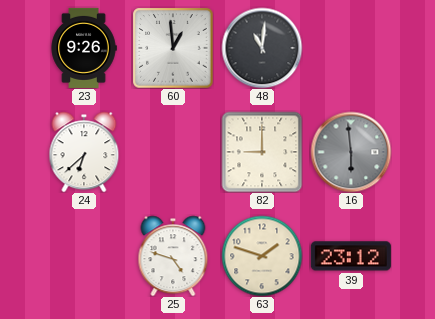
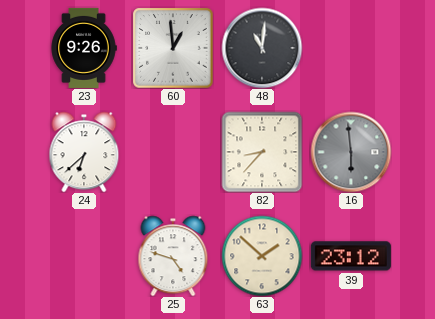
82: 9:00 -> 8:37
63: 1:48 -> 1:52
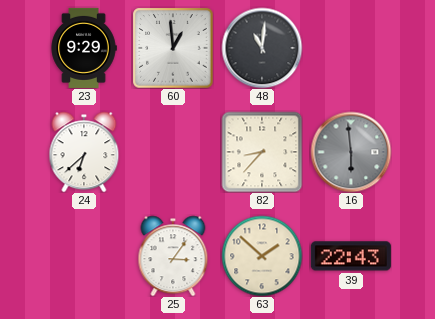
23: 9:26 -> 9:29
25: 4:48 -> 3:06
39: 23:12 -> 22:43
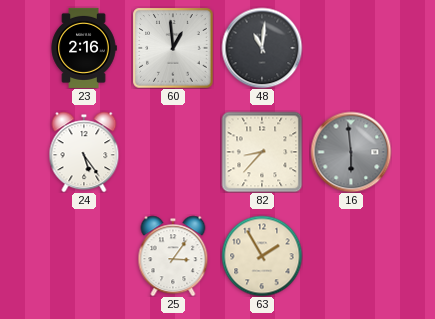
23: 9:29 -> 2:16
24: 6:38 -> 5:24
63: 1:52 -> 1:55
39: 22:43 -> none
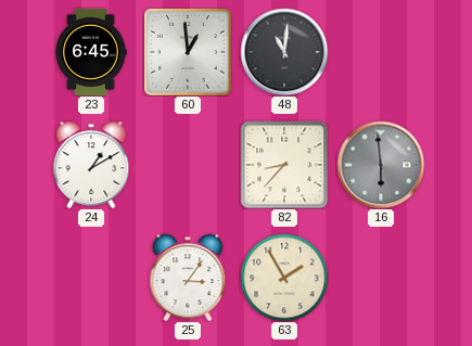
23: 2:16 -> 6:45
24: 5:24 -> 1:10
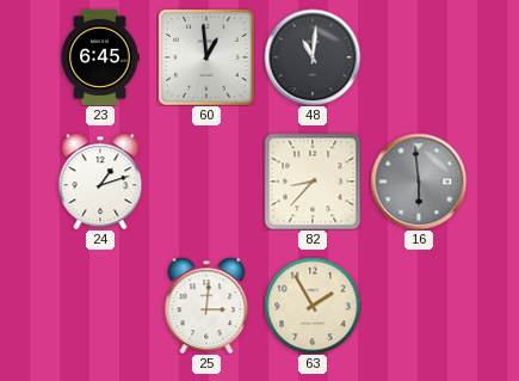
24: 1:10 -> 1:12
25: 3:06 -> 3:01
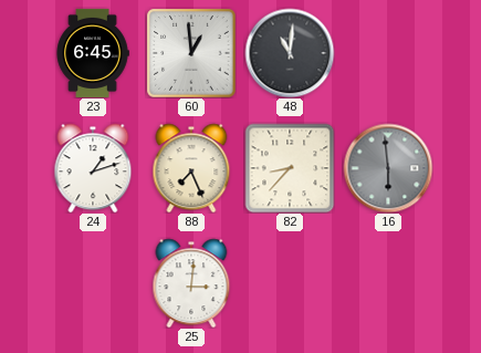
88: none -> 7:26
63: 1:55 -> none
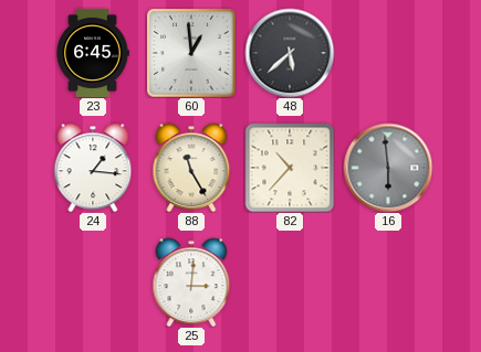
48: 11:01 -> 5:38
24: 1:12 -> 1:16
88: 7:26 -> 11:25
82: 8:37 -> 10:37
